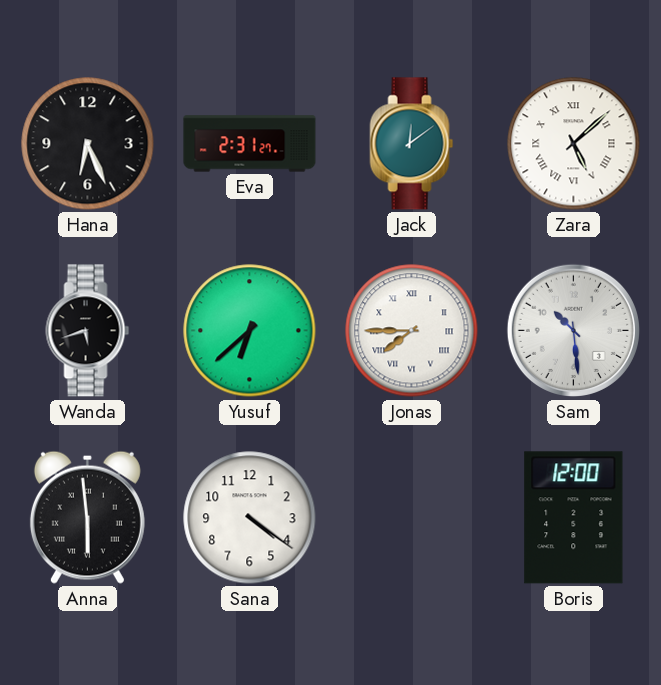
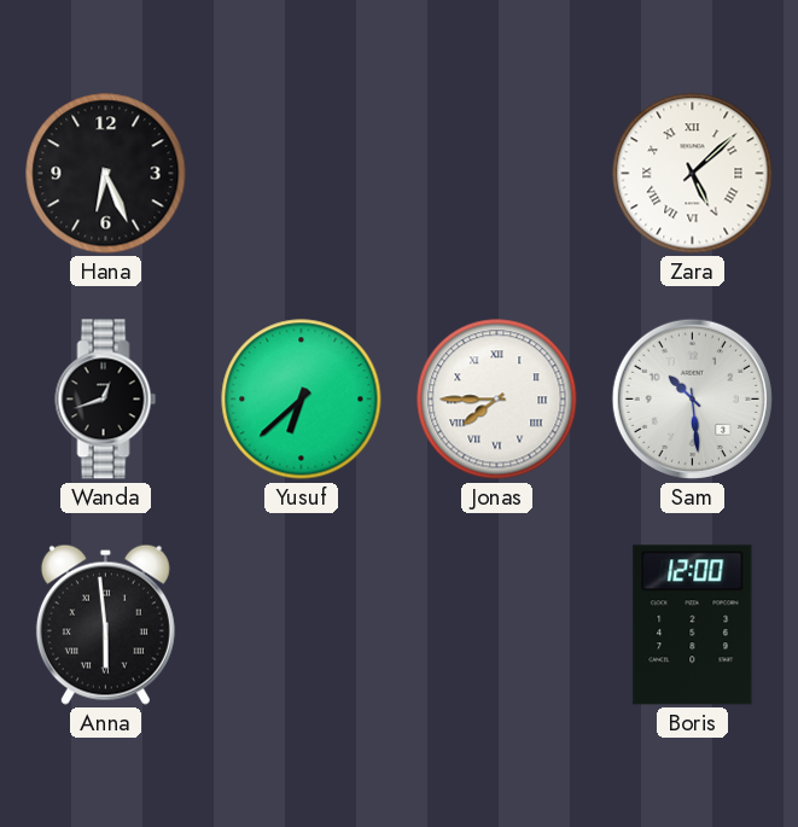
Eva: 2:31 -> none
Jack: 12:09 -> none
Wanda: 5:42 -> 12:42
Sana: 4:21 -> none
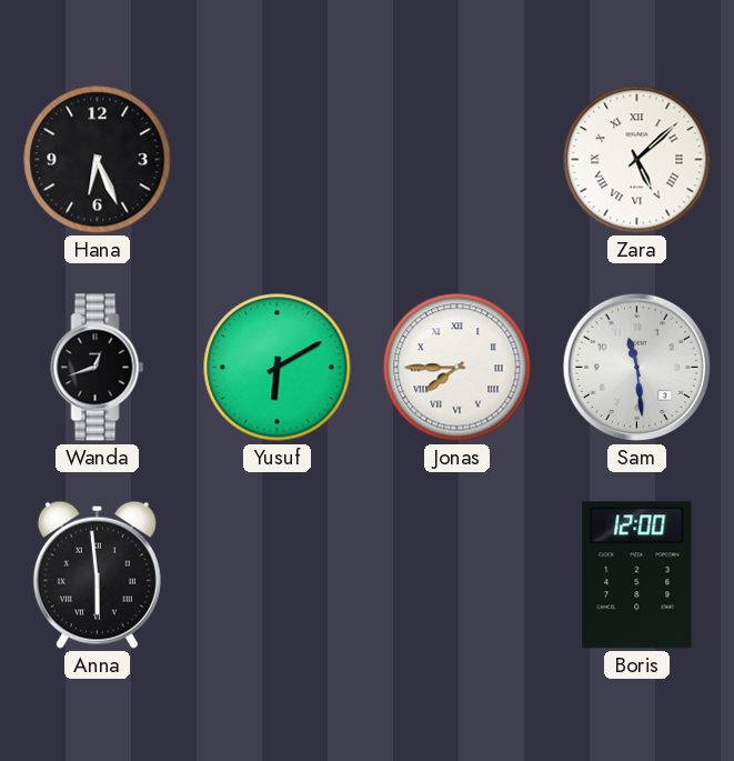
Yusuf: 6:38 -> 6:10
Sam: 10:29 -> 11:29
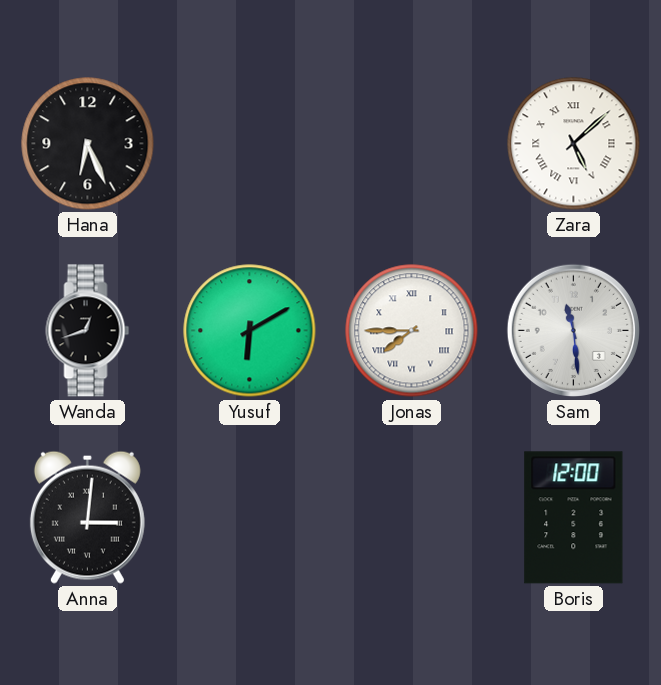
Anna: 5:59 -> 3:01
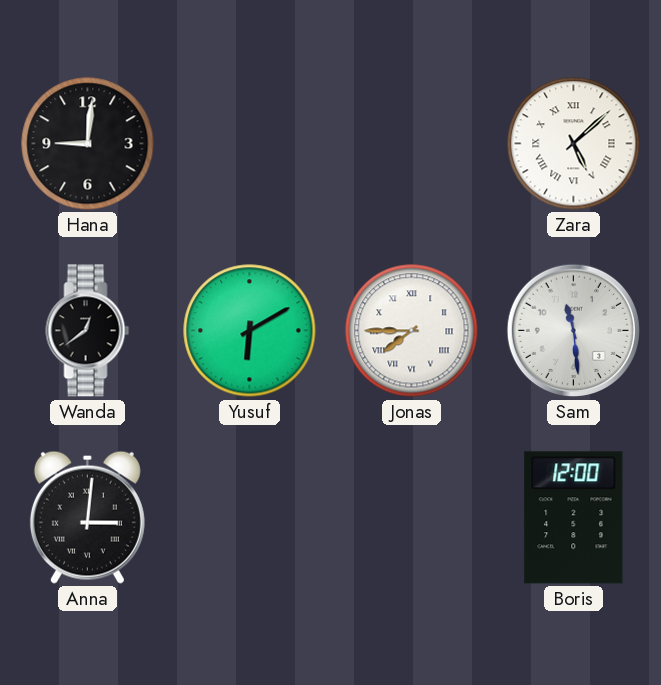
Hana: 6:26 -> 9:01
Wanda: 12:42 -> 12:39
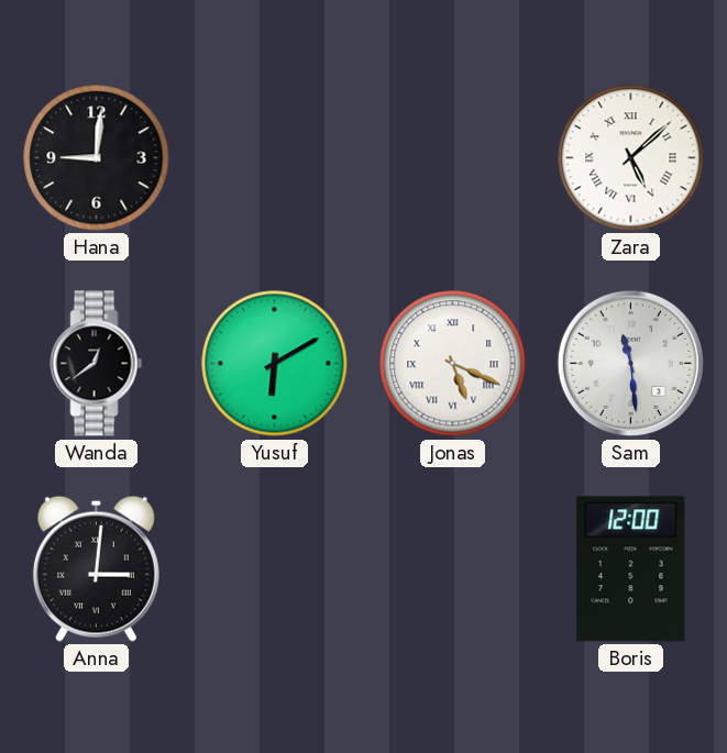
Jonas: 7:45 -> 5:19
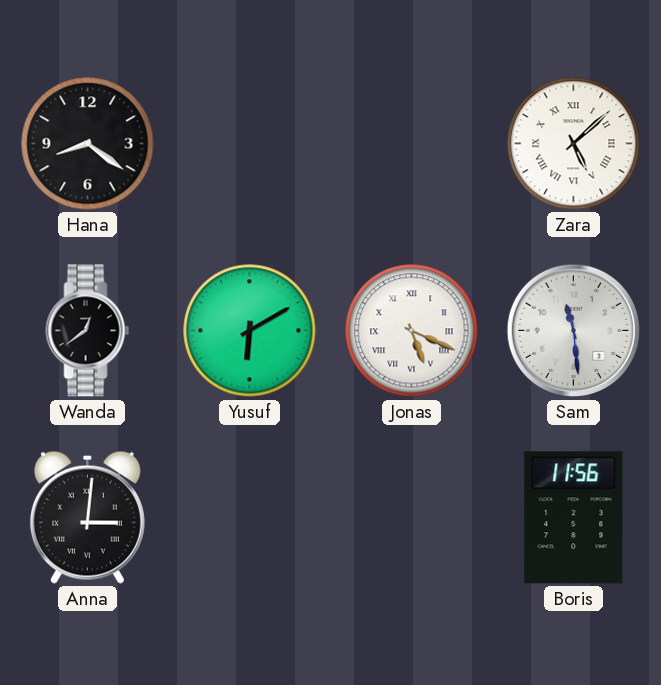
Hana: 9:01 -> 8:21
Boris: 12:00 -> 11:56
